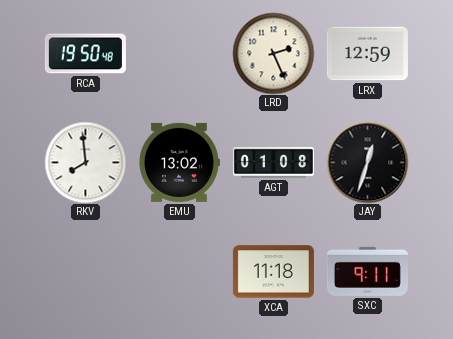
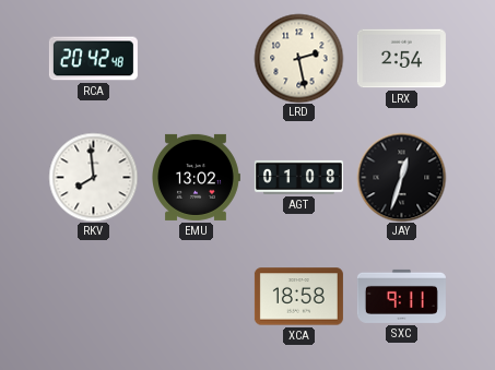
RCA: 19:50 -> 20:42
LRD: 2:26 -> 2:28
LRX: 12:59 -> 2:54
XCA: 11:18 -> 18:58
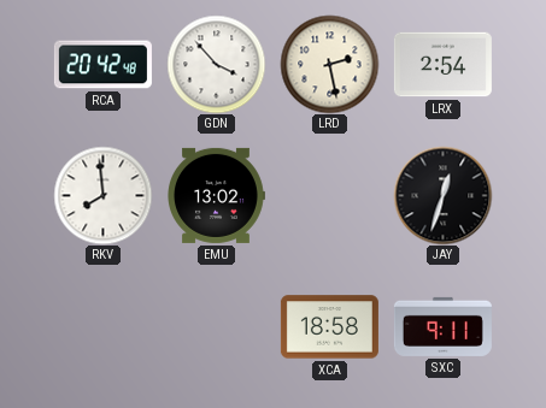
GDN: none -> 3:53
AGT: 01:08 -> none
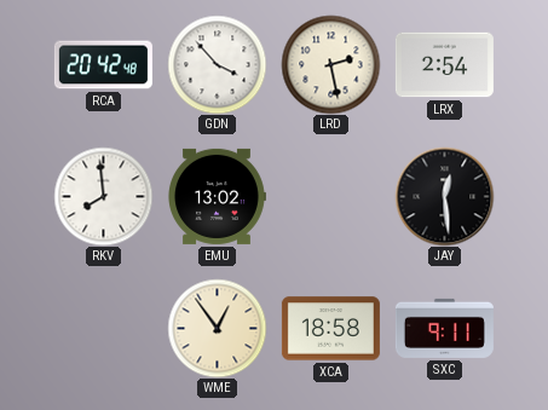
JAY: 12:33 -> 12:29
WME: none -> 12:54
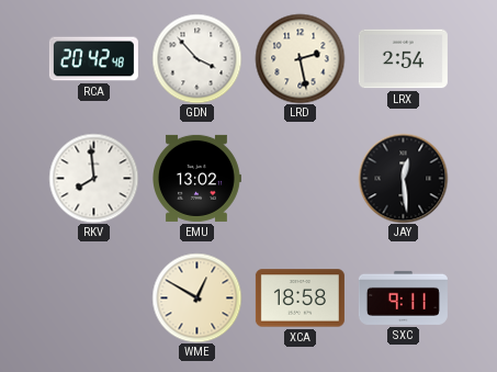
WME: 12:54 -> 12:50
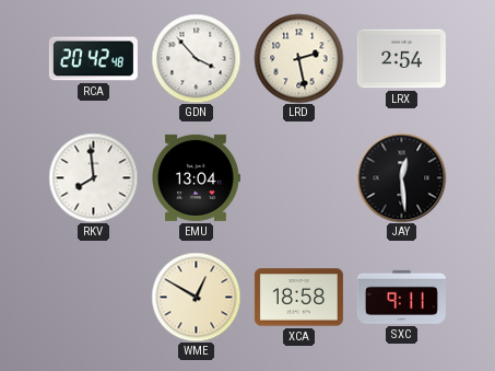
EMU: 13:02 -> 13:04
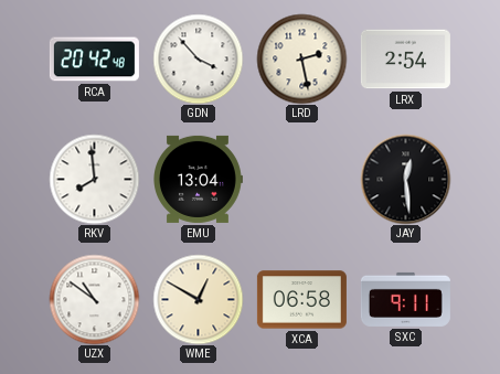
UZX: none -> 10:51
XCA: 18:58 -> 06:58
